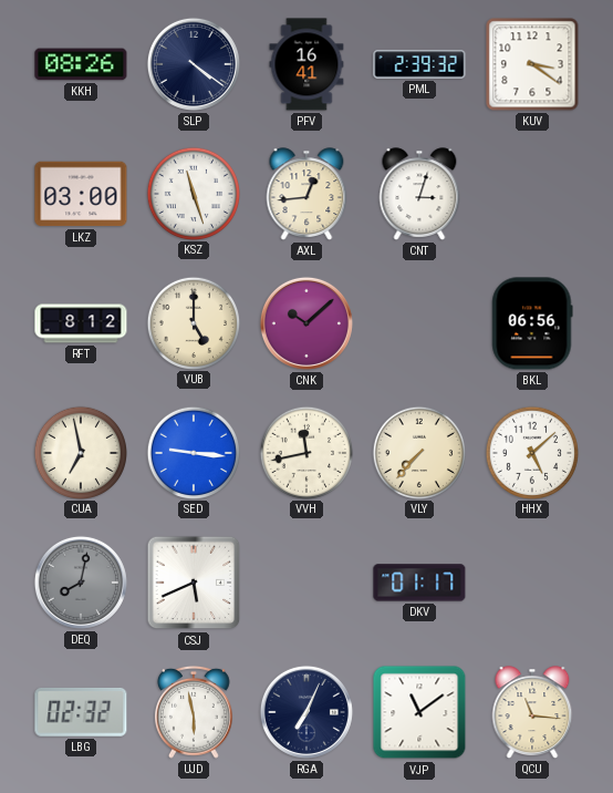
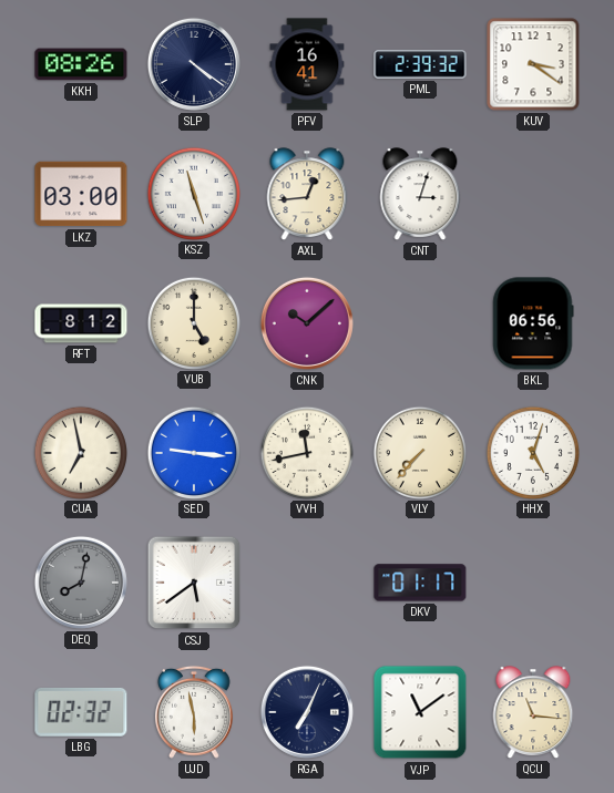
HHX: 5:08 -> 5:03
CSJ: 5:41 -> 5:39
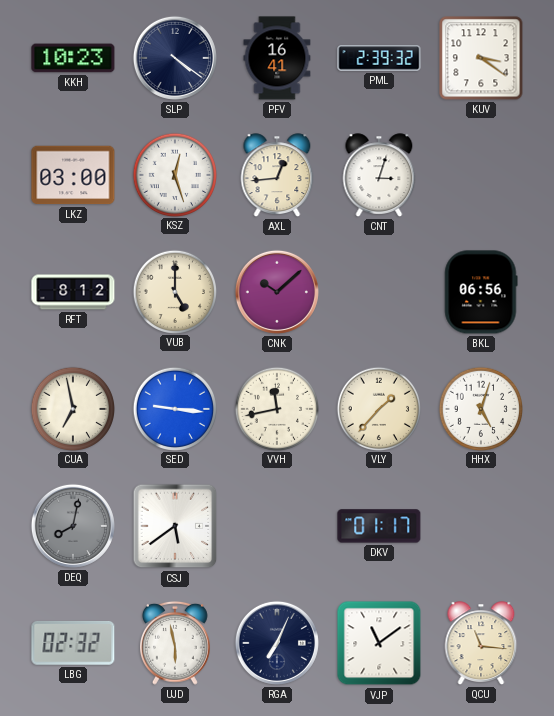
KKH: 08:26 -> 10:23
KSZ: 11:27 -> 12:27
VLY: 7:37 -> 1:37
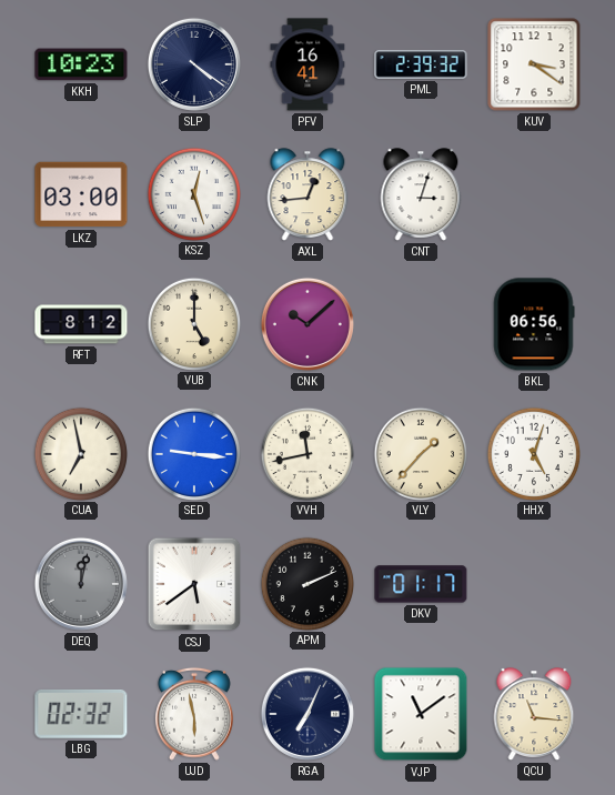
DEQ: 8:02 -> 12:02
APM: none -> 2:11
